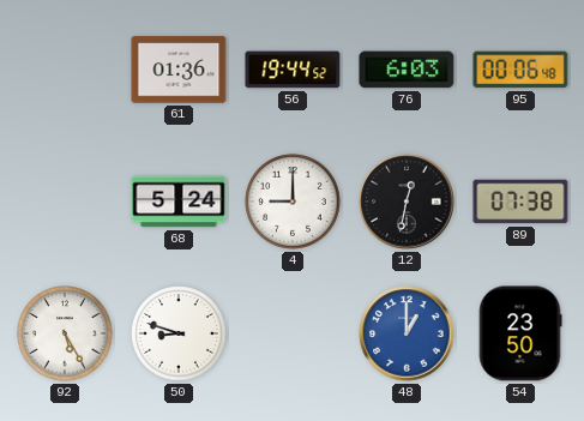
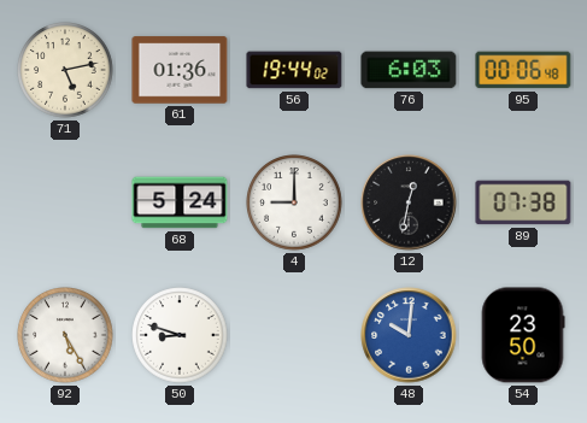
71: none -> 5:13
56: 19:44:52 -> 19:44:02
48: 1:00 -> 10:01
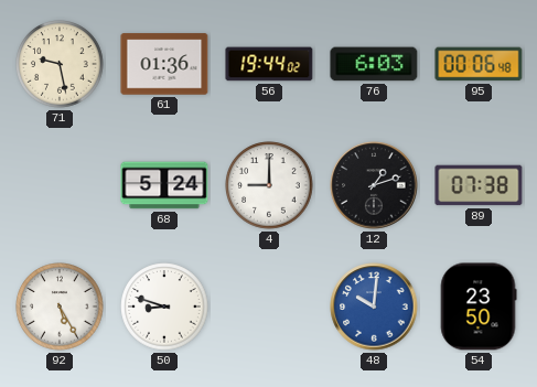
71: 5:13 -> 9:28
12: 12:32 -> 1:12
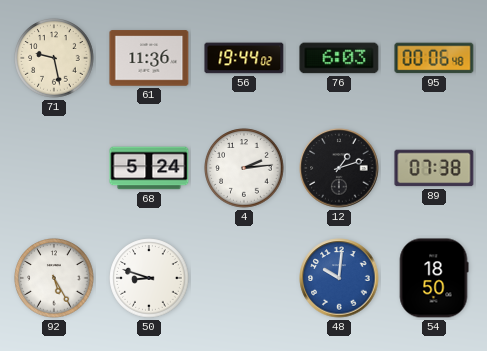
61: 01:36 -> 11:36
4: 9:00 -> 2:14
54: 23:50 -> 18:50
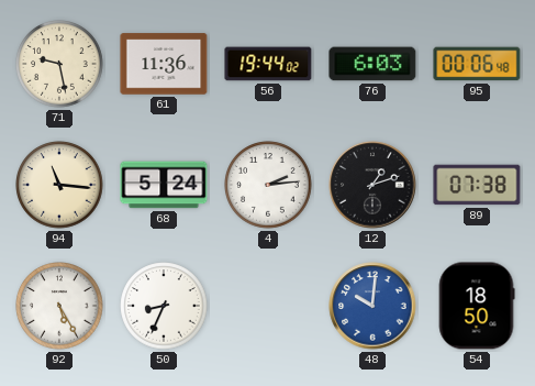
94: none -> 11:16
50: 8:48 -> 8:34
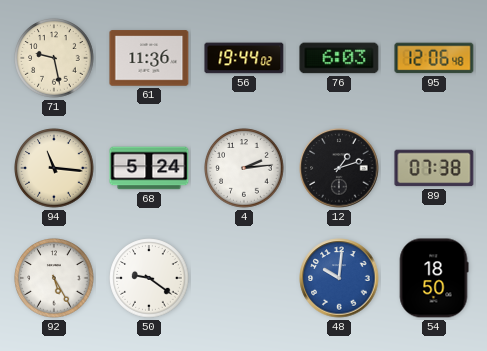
95: 00:06 -> 12:06
50: 8:34 -> 9:21
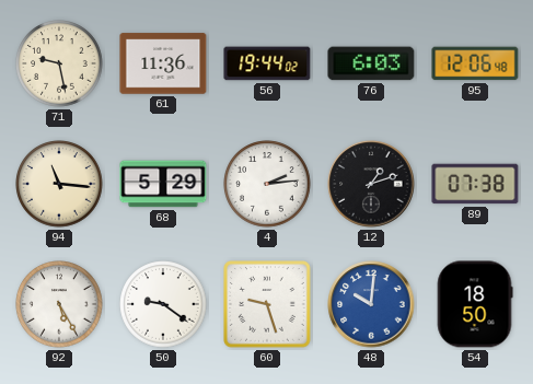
68: 5:24 -> 5:29
60: none -> 9:27
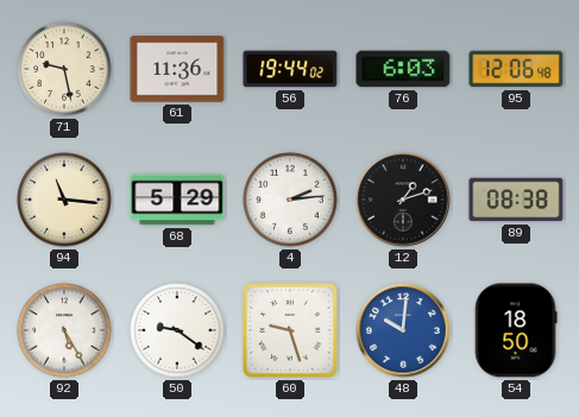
89: 07:38 -> 08:38
